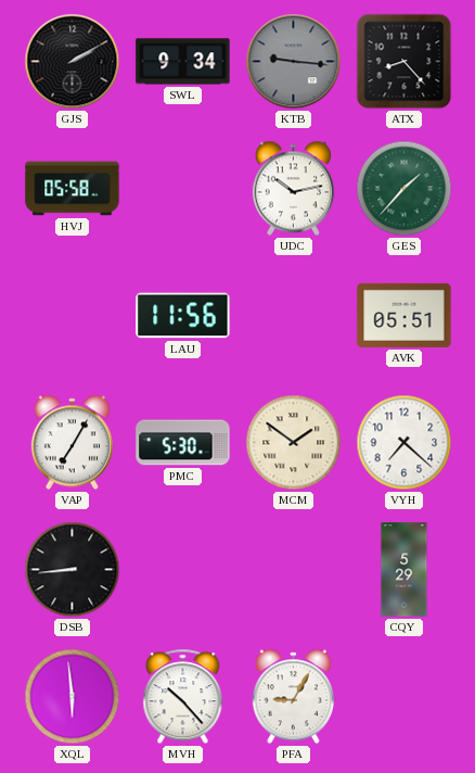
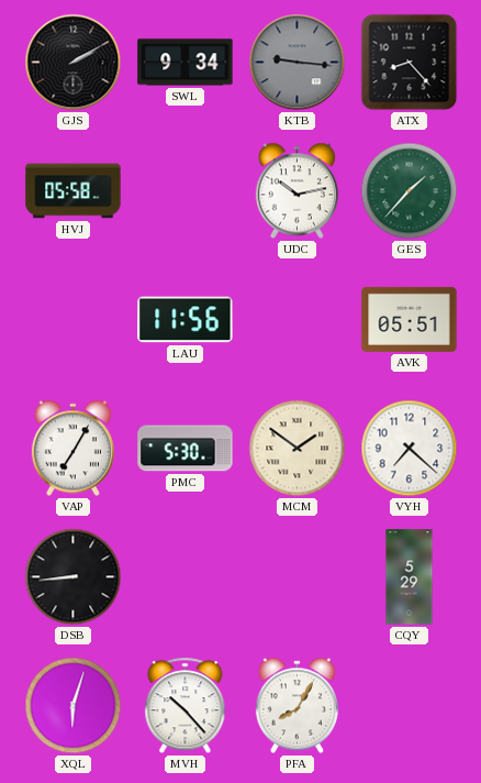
XQL: 5:59 -> 6:03
PFA: 9:05 -> 8:05
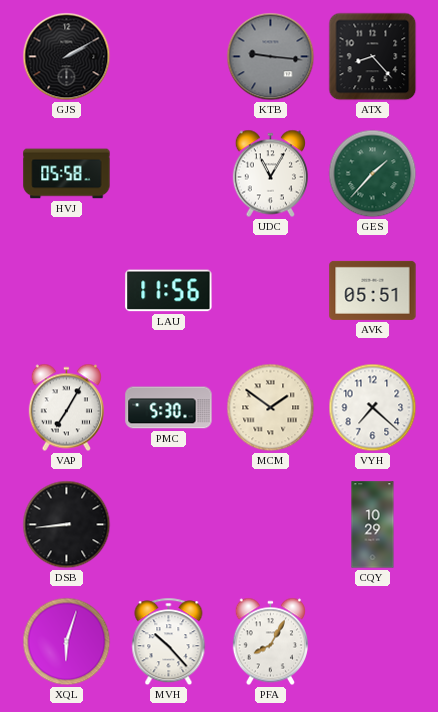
SWL: 9:34 -> none
UDC: 10:13 -> 11:05
CQY: 5:29 -> 10:29
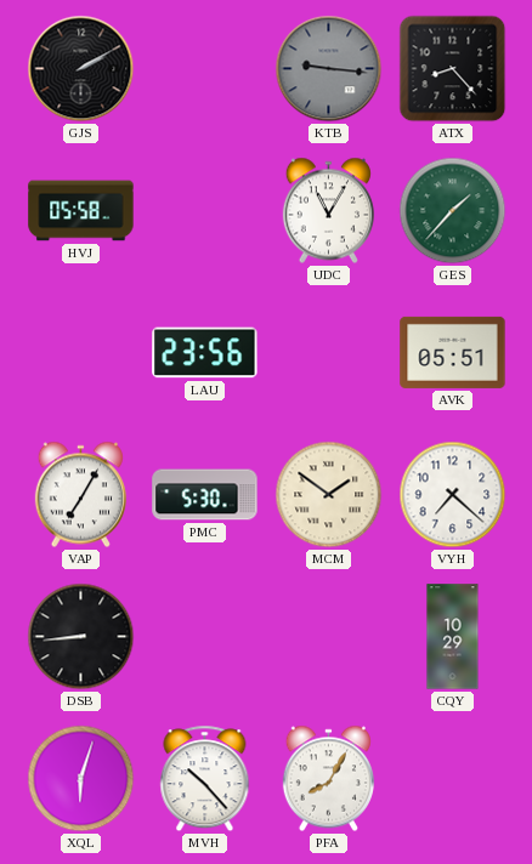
LAU: 11:56 -> 23:56
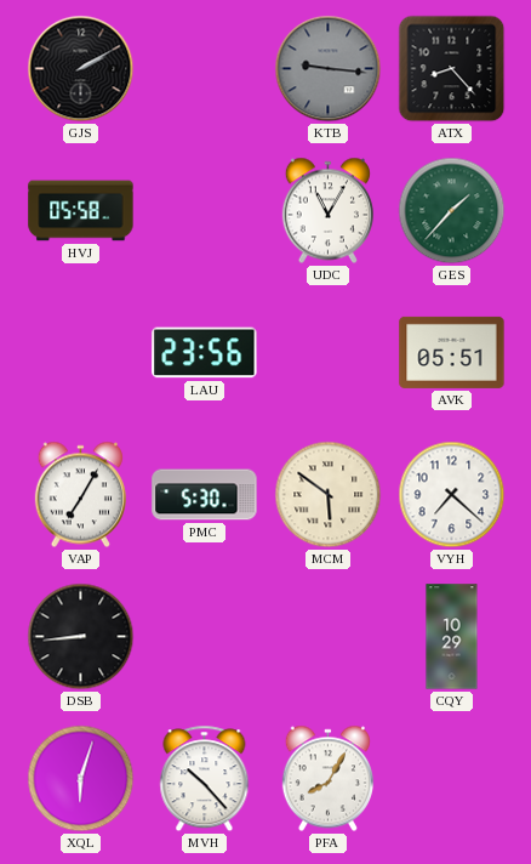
MCM: 1:51 -> 5:51
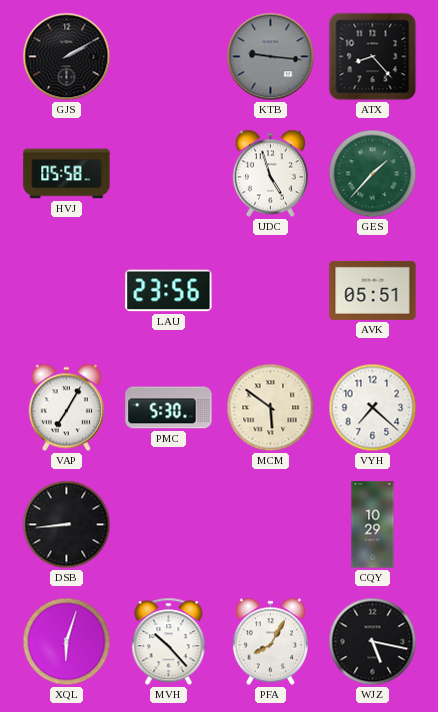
UDC: 11:05 -> 4:57
WJZ: none -> 5:17
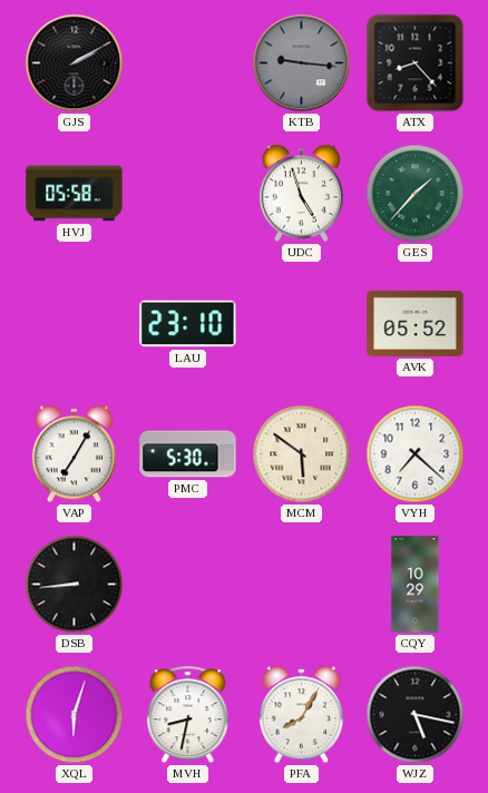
LAU: 23:56 -> 23:10
AVK: 05:51 -> 05:52
MVH: 10:23 -> 8:32
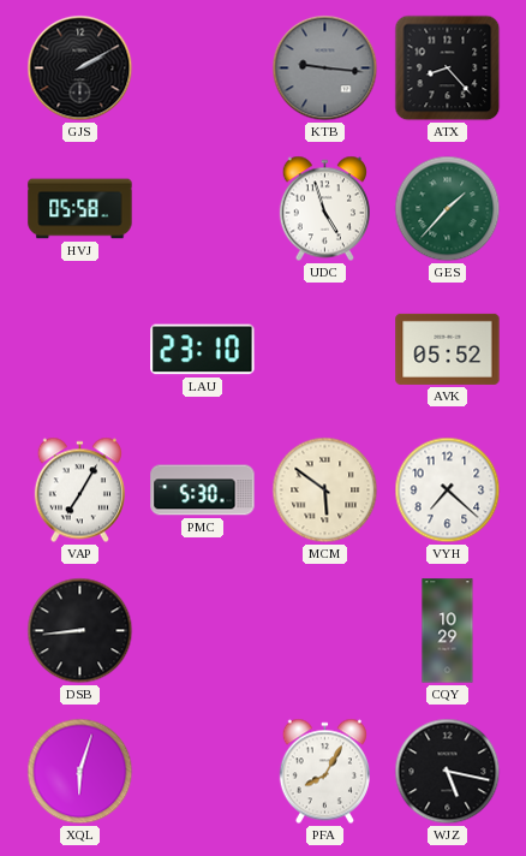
MVH: 8:32 -> none
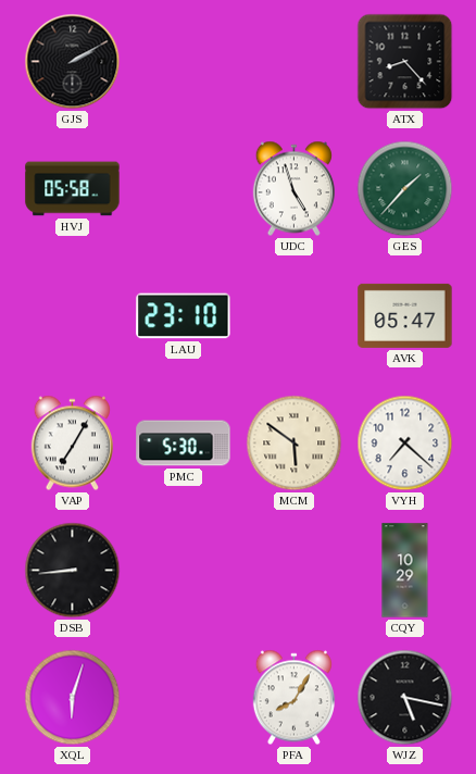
KTB: 9:16 -> none
AVK: 05:52 -> 05:47
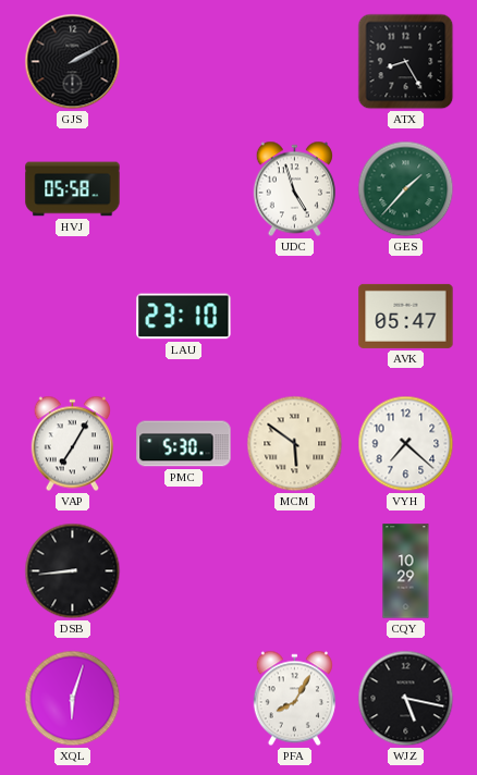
ATX: 8:23 -> 8:25
